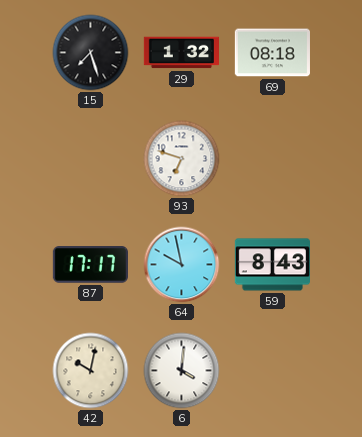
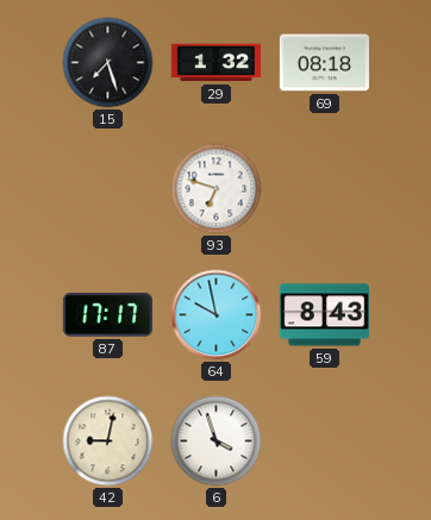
42: 10:02 -> 9:02
6: 4:01 -> 3:57
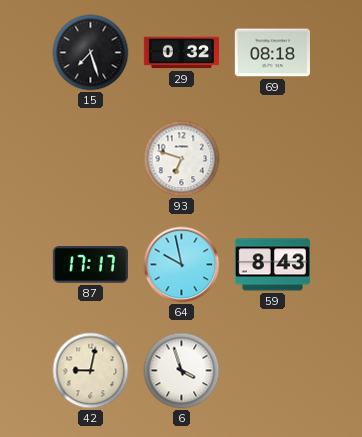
29: 1:32 -> 0:32
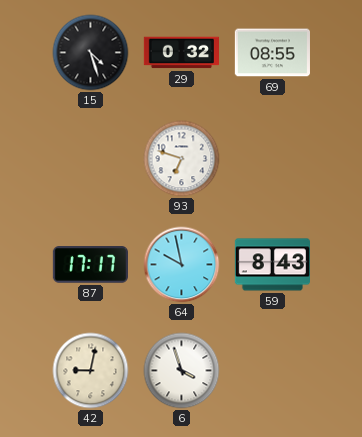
15: 7:27 -> 4:27
69: 08:18 -> 08:55
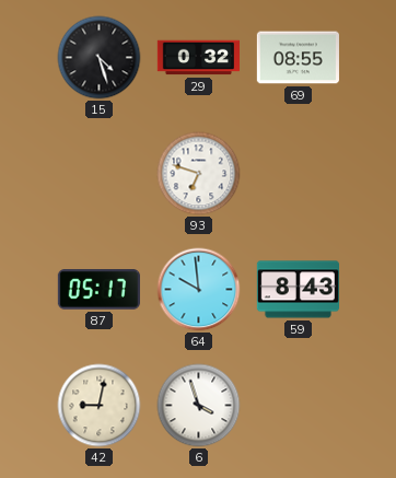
87: 17:17 -> 05:17
64: 9:58 -> 9:59
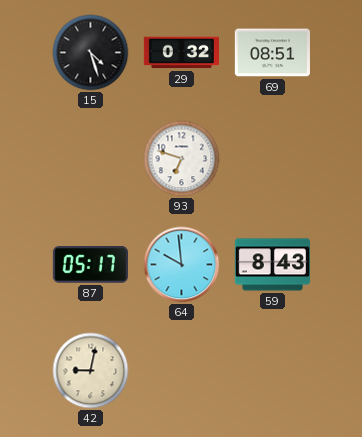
69: 08:55 -> 08:51
6: 3:57 -> none
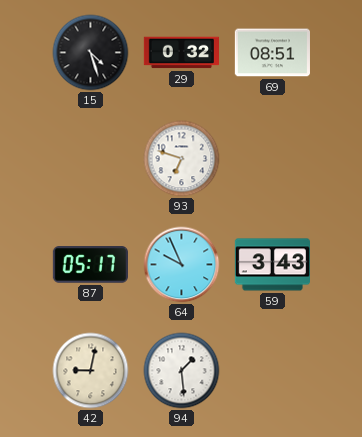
64: 9:59 -> 9:56
59: 8:43 -> 3:43
94: none -> 1:29
